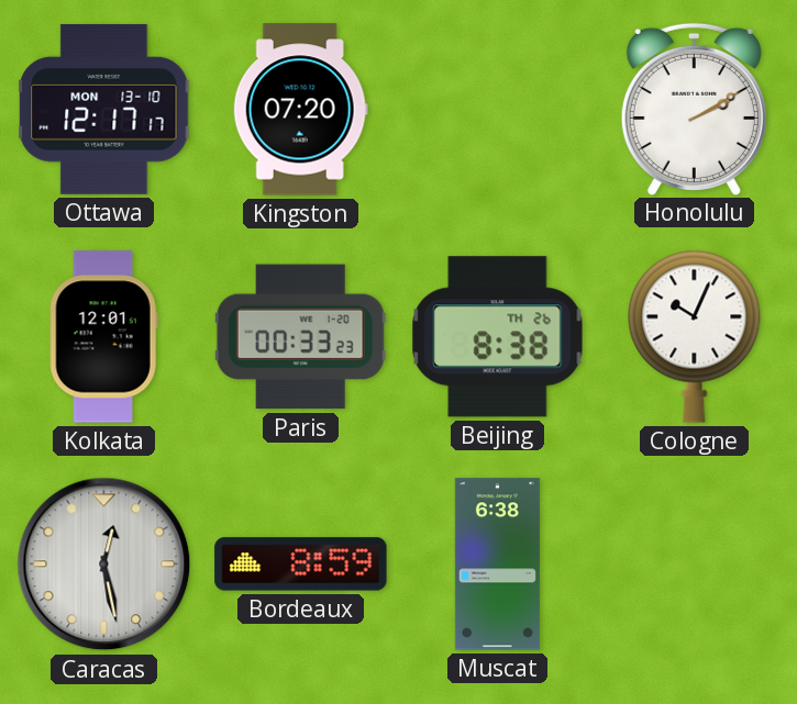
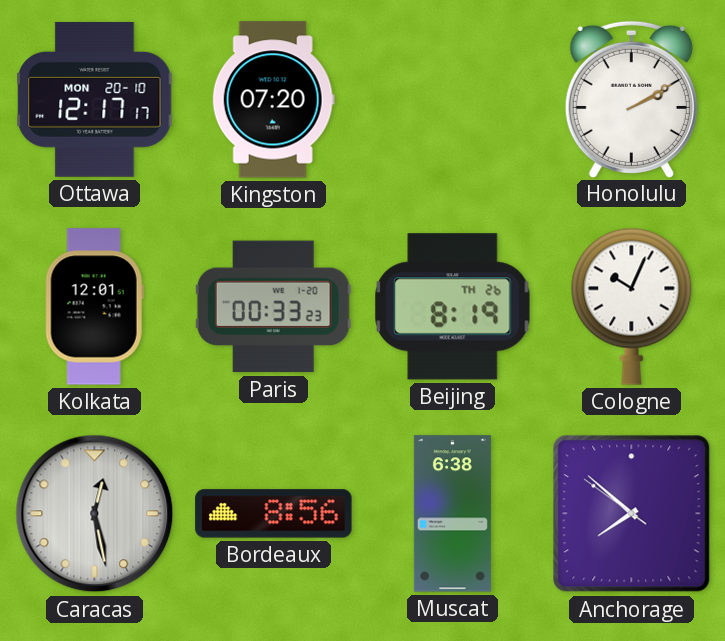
Ottawa date: MON 13-10 -> MON 20-10
Beijing: 8:38 -> 8:19
Bordeaux: 8:59 -> 8:56
Anchorage: none -> 7:51
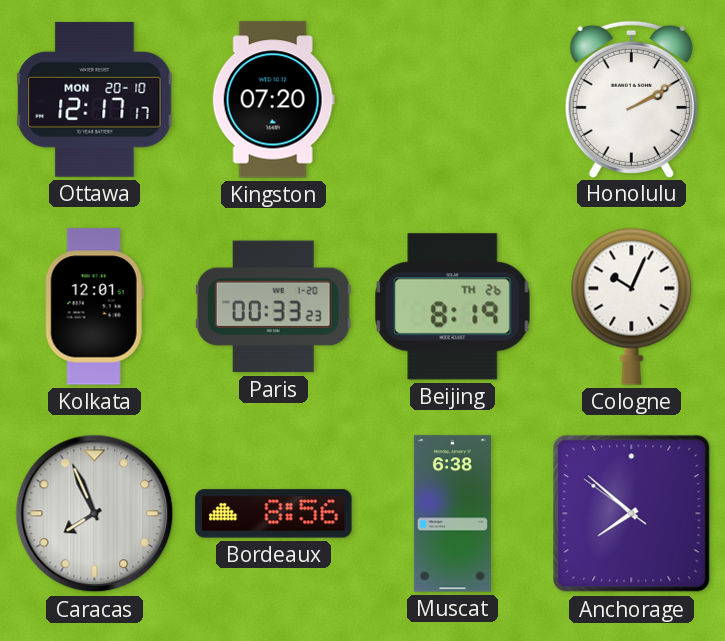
Caracas: 12:28 -> 7:56
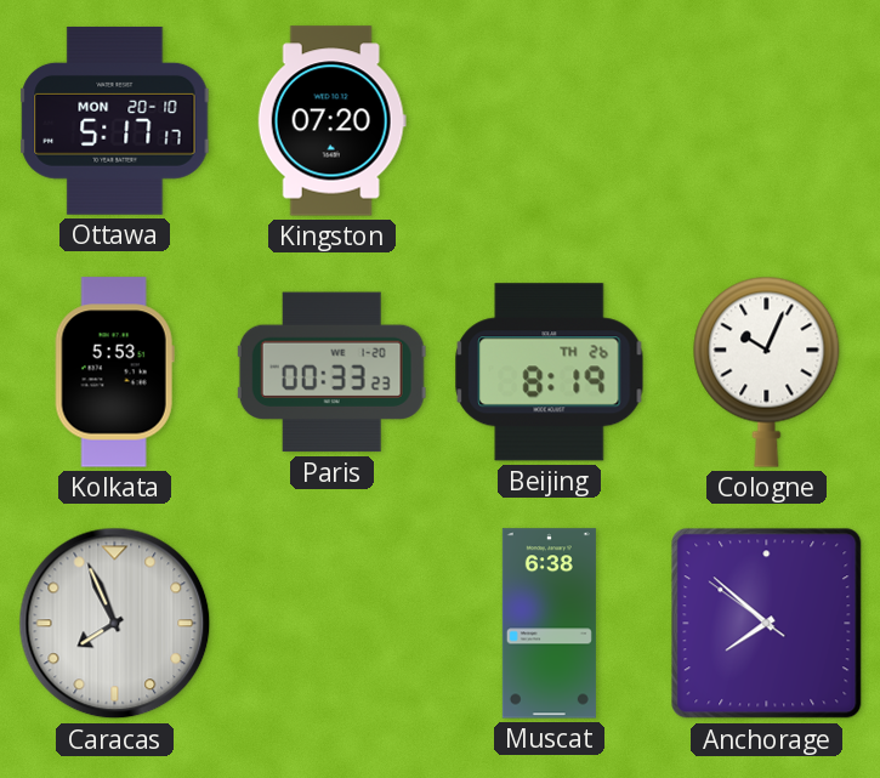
Ottawa: 12:17 -> 5:17
Honolulu: 2:10 -> none
Kolkata: 12:01 -> 5:53
Bordeaux: 8:56 -> none
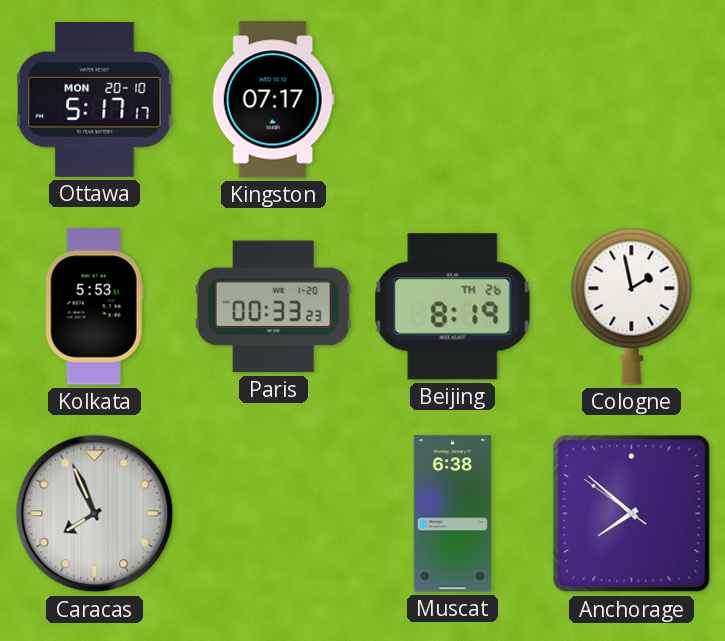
Kingston: 07:20 -> 07:17
Cologne: 10:04 -> 1:58
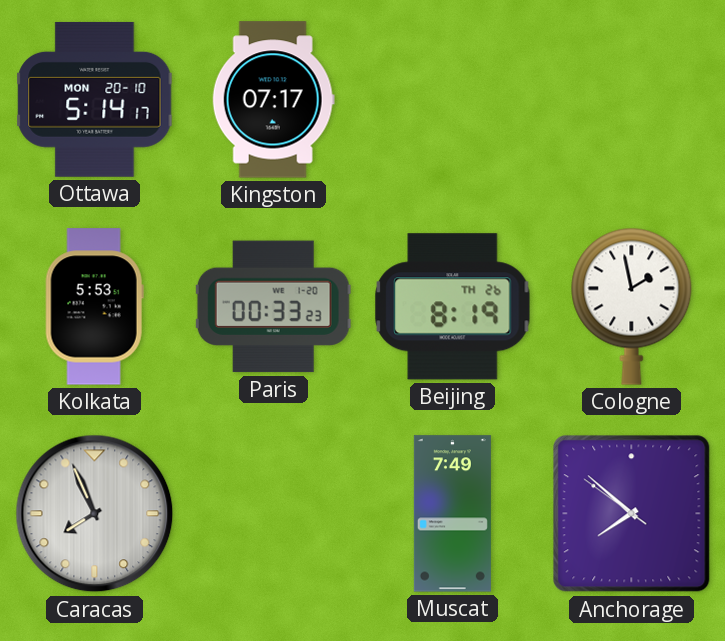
Ottawa: 5:17 -> 5:14
Muscat: 6:38 -> 7:49
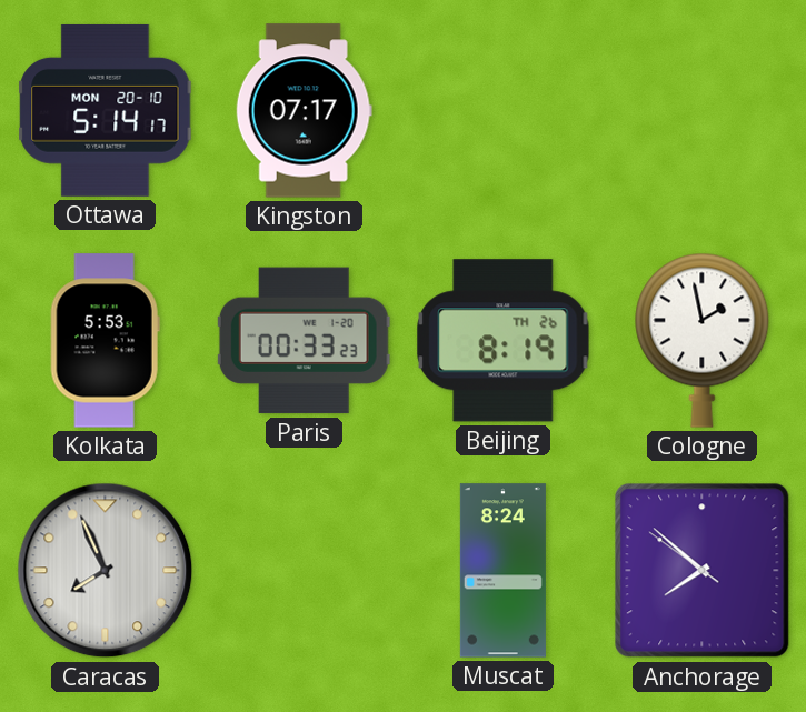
Muscat: 7:49 -> 8:24
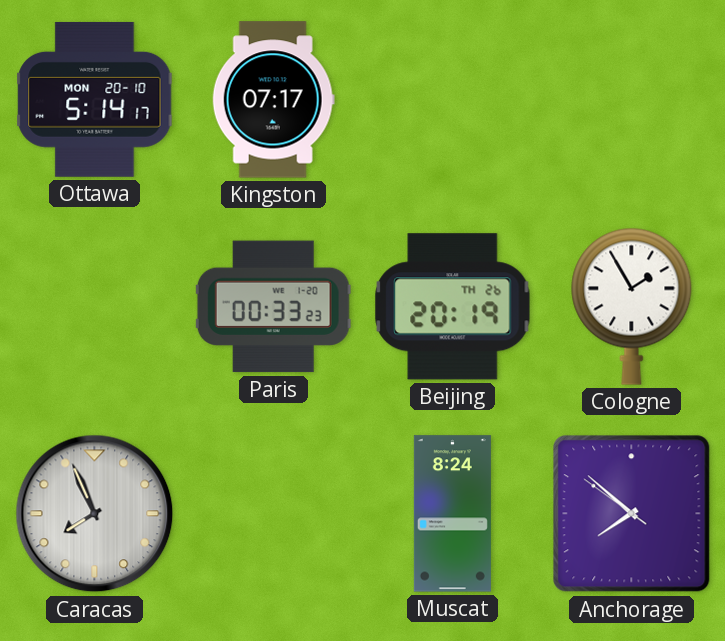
Kolkata: 5:53 -> none
Beijing: 8:19 -> 20:19
Cologne: 1:58 -> 1:55
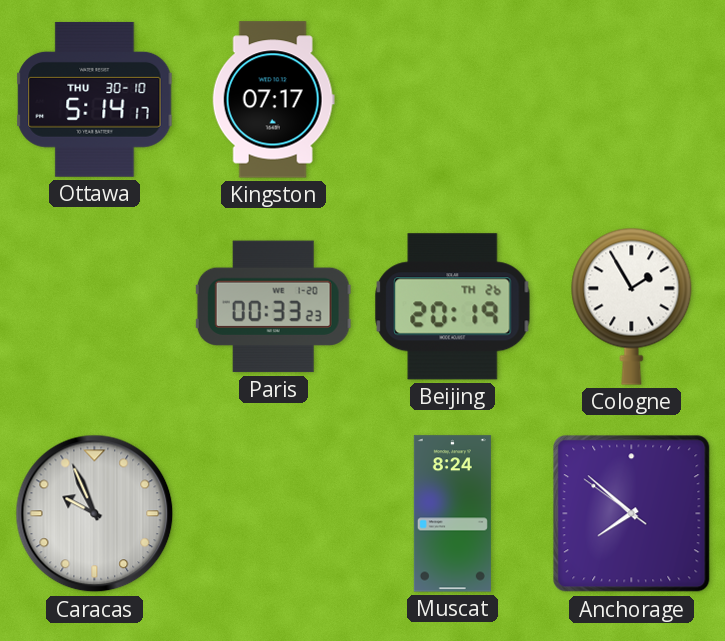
Ottawa date: MON 20-10 -> THU 30-10
Caracas: 7:56 -> 9:56
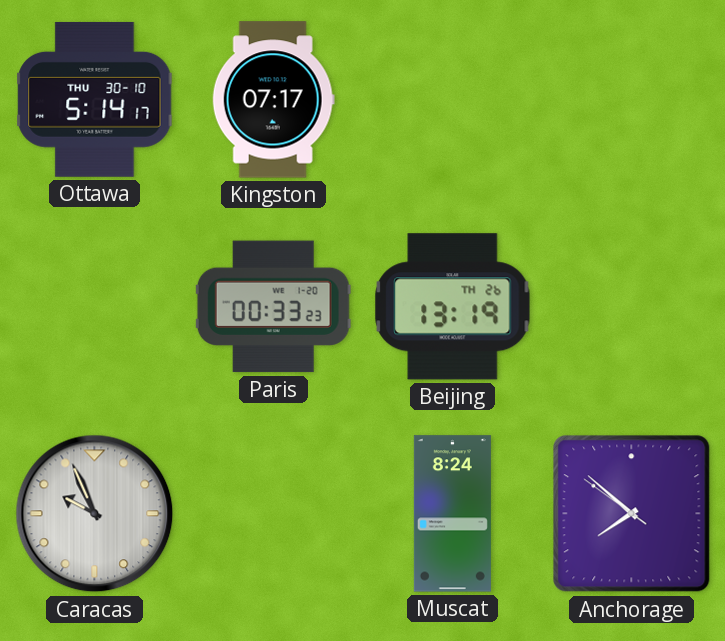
Beijing: 20:19 -> 13:19
Cologne: 1:55 -> none
